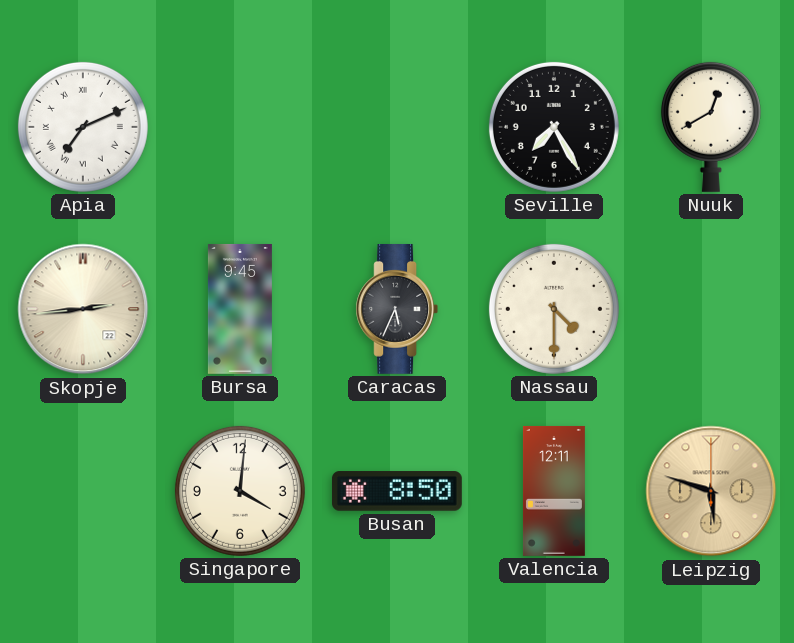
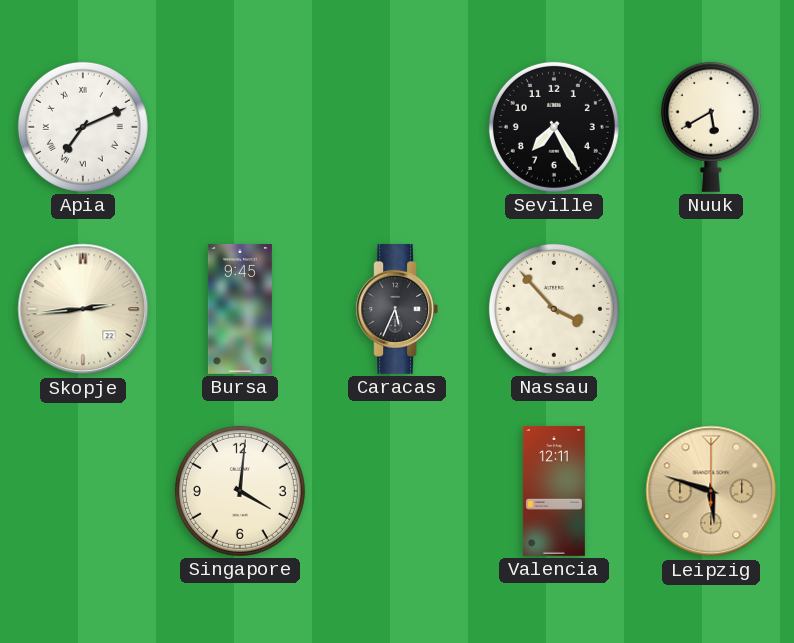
Nuuk: 12:40 -> 5:40
Nassau: 4:30 -> 3:53
Busan: 8:50 -> none
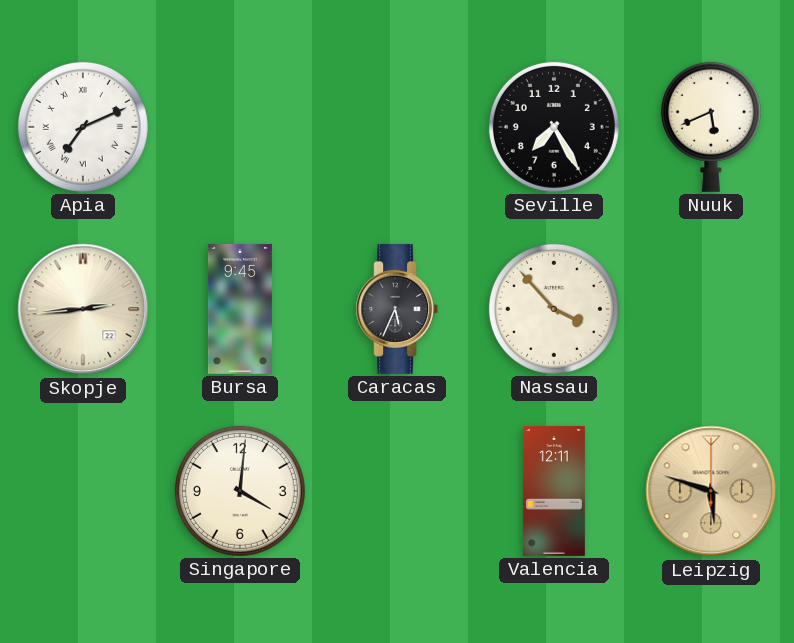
Nuuk: 5:40 -> 5:41
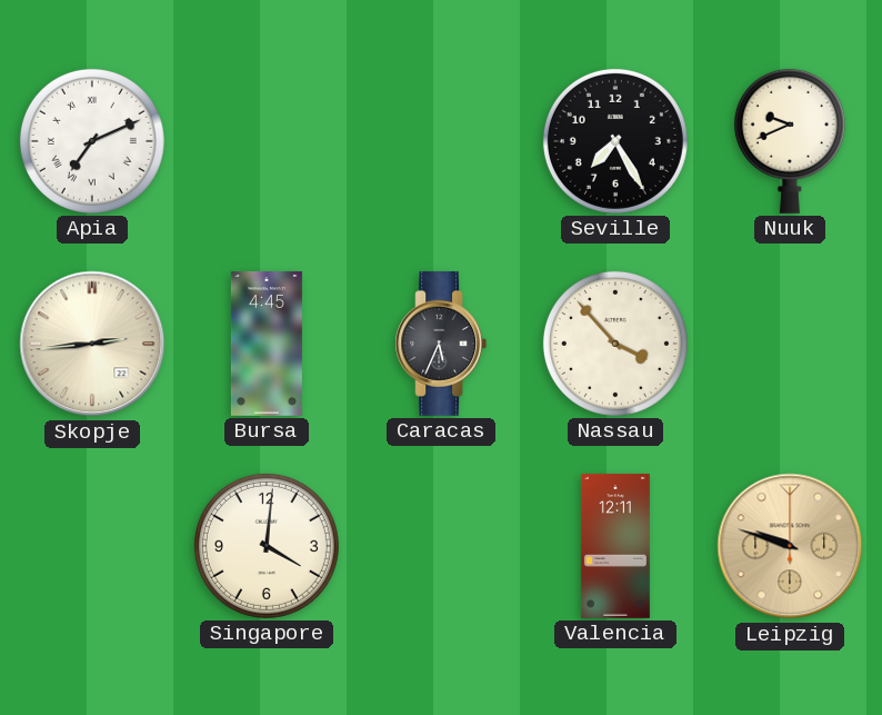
Nuuk: 5:41 -> 9:41
Bursa: 9:45 -> 4:45
Leipzig: 5:48 -> 9:48
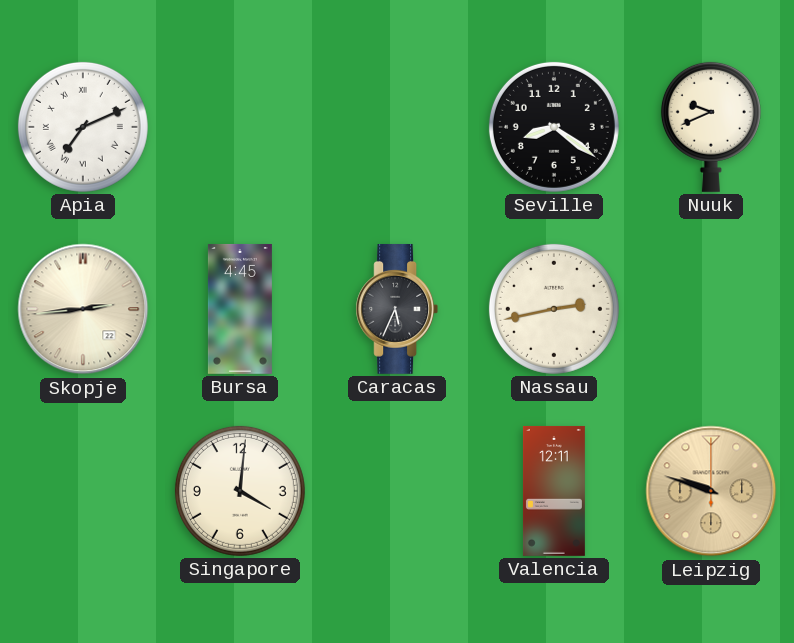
Seville: 7:25 -> 8:21
Nassau: 3:53 -> 2:43
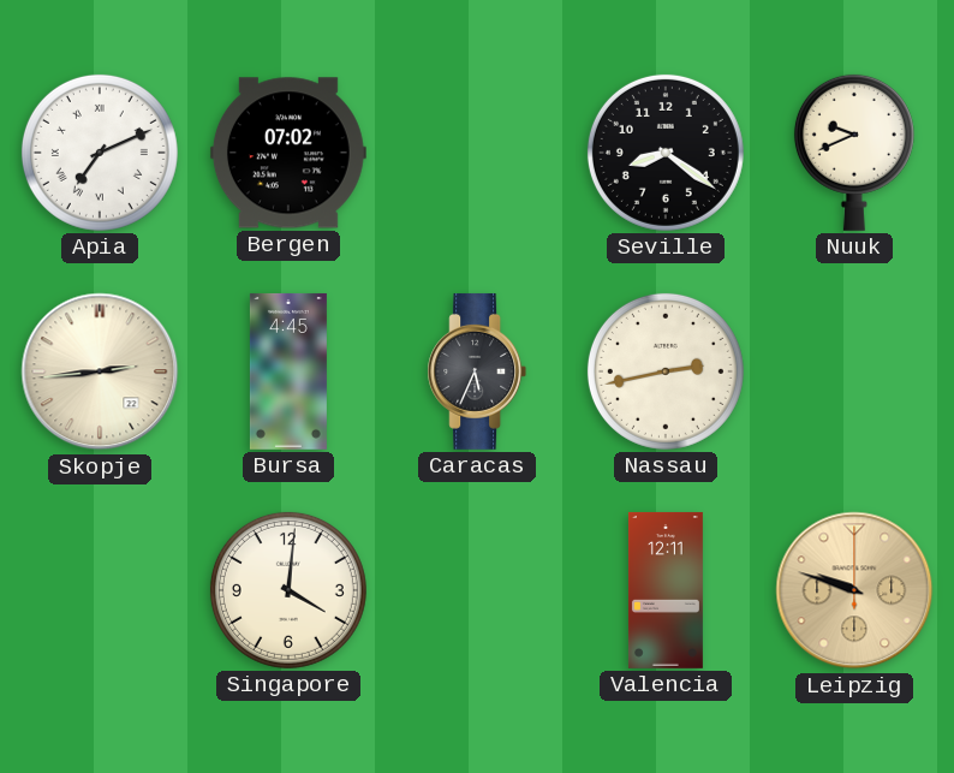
Bergen: none -> 07:02
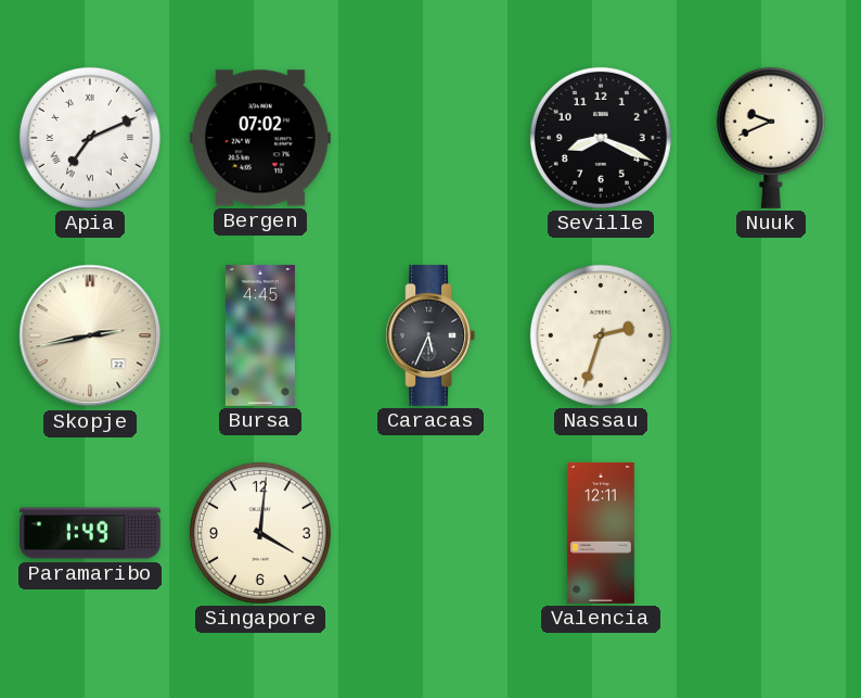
Seville: 8:21 -> 8:19
Skopje: 2:44 -> 2:43
Nassau: 2:43 -> 2:33
Paramaribo: none -> 1:49
Leipzig: 9:48 -> none
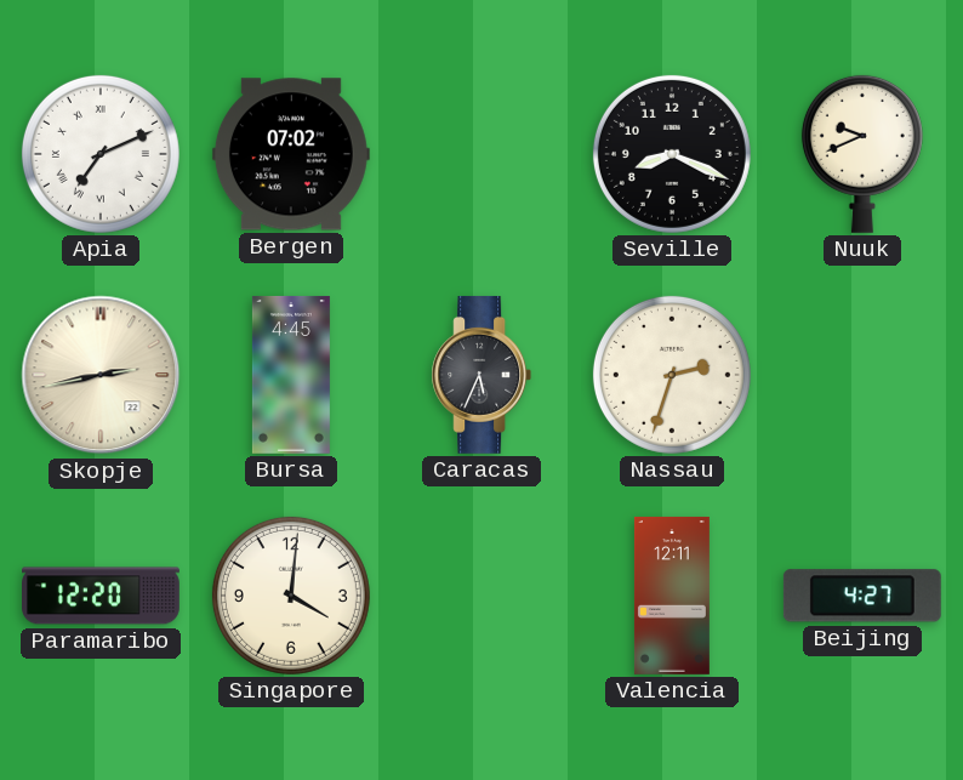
Paramaribo: 1:49 -> 12:20
Beijing: none -> 4:27
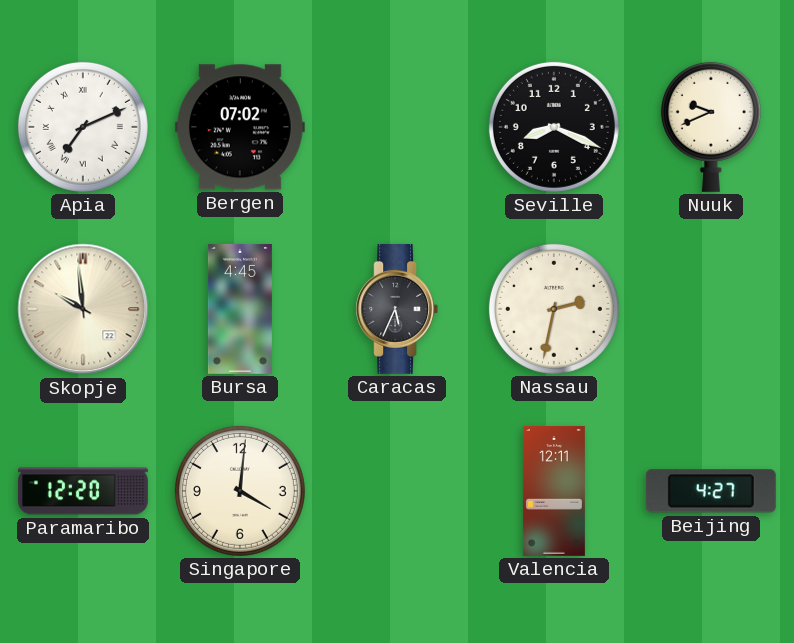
Skopje: 2:43 -> 9:59
Nassau: 2:33 -> 2:32
